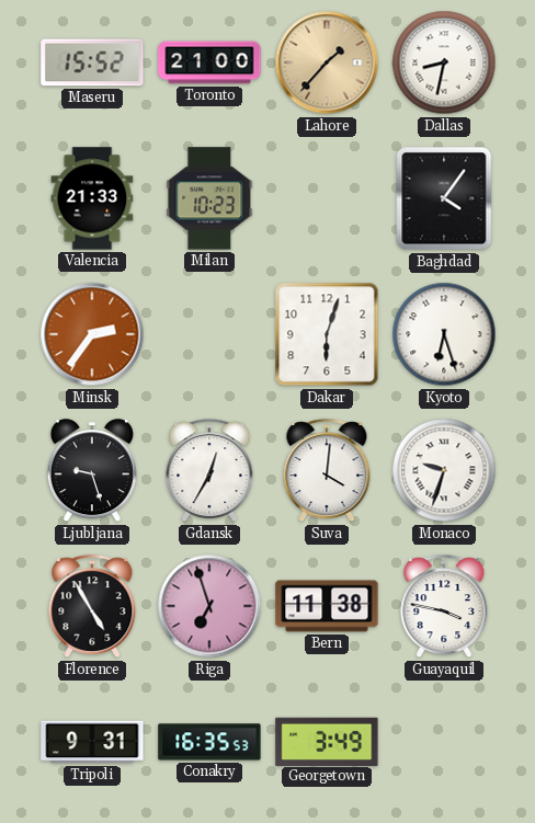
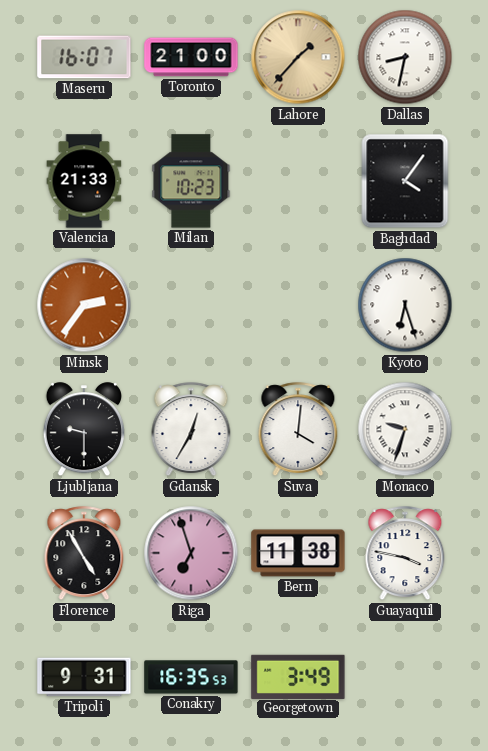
Maseru: 15:52 -> 16:07
Dakar: 6:03 -> none
Ljubljana: 9:27 -> 9:30
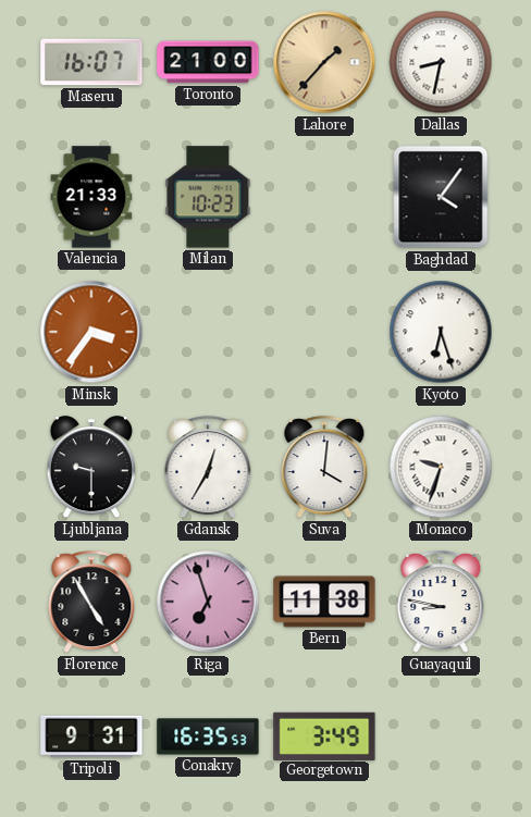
Minsk: 2:36 -> 3:36
Guayaquil: 3:47 -> 8:47
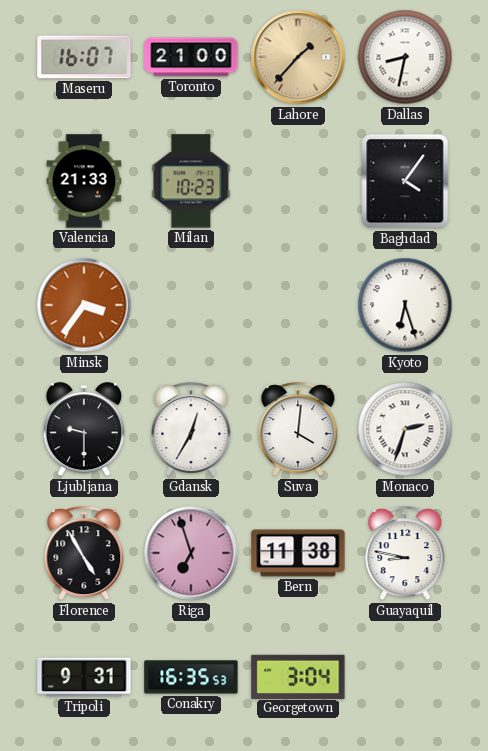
Monaco: 9:33 -> 2:33
Georgetown: 3:49 -> 3:04
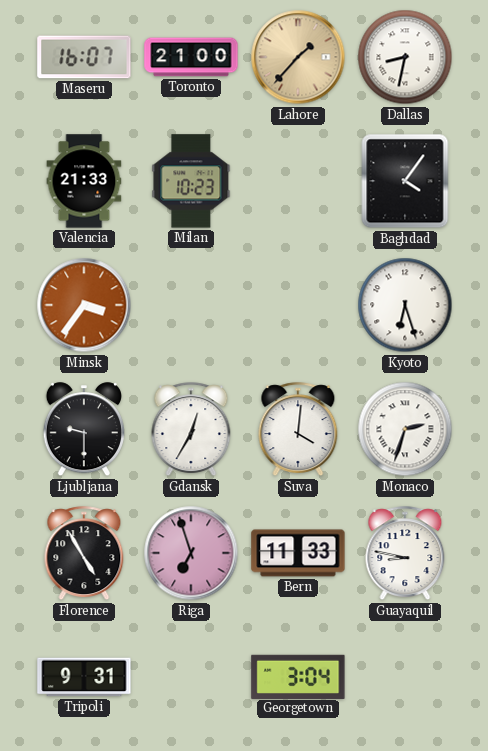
Bern: 11:38 -> 11:33
Conakry: 16:35 -> none
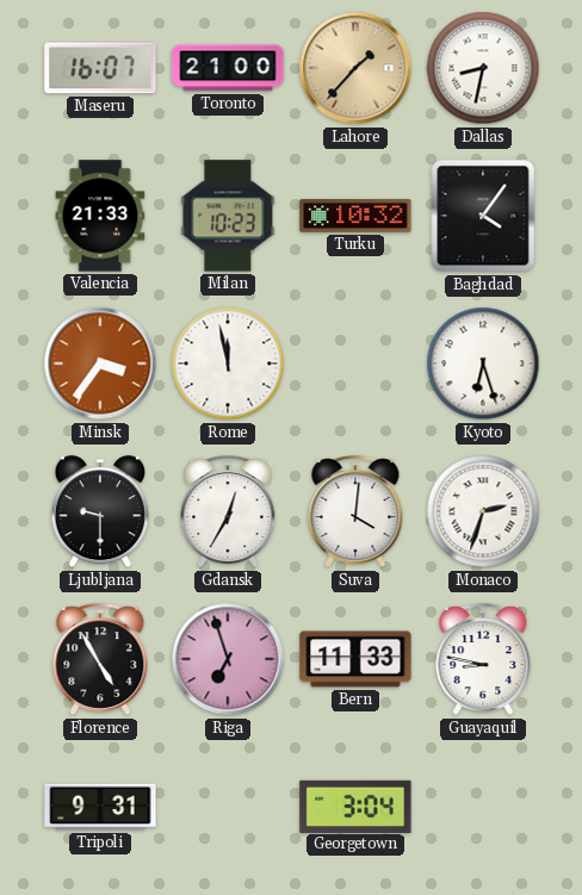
Turku: none -> 10:32
Rome: none -> 11:58
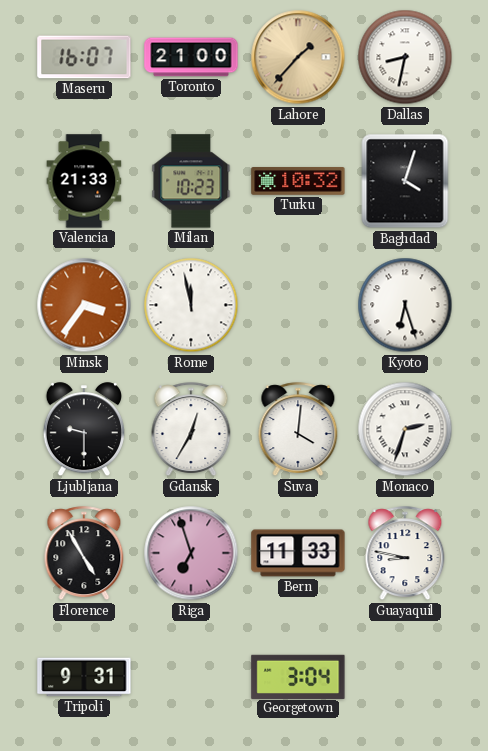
Baghdad: 4:06 -> 4:03
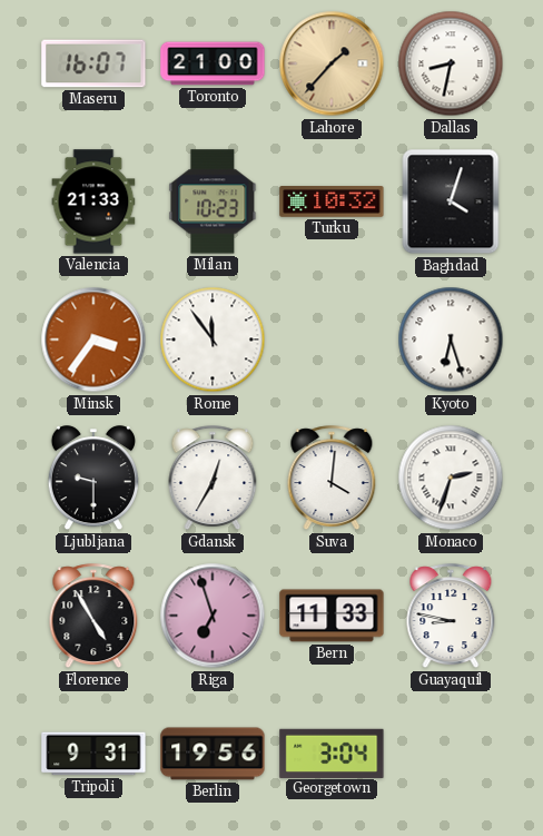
Rome: 11:58 -> 11:54
Berlin: none -> 19:56
